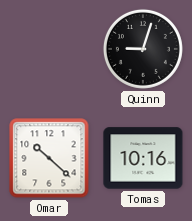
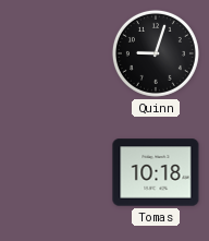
Omar: 10:22 -> none
Tomas: 10:16 -> 10:18
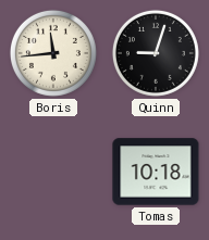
Boris: none -> 11:44
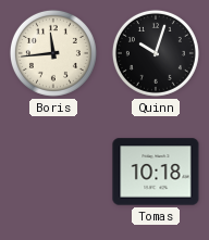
Quinn: 9:03 -> 10:03
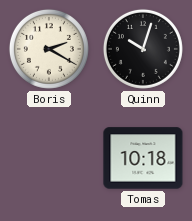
Boris: 11:44 -> 2:20
